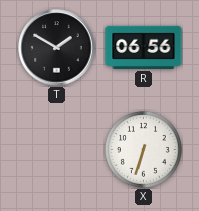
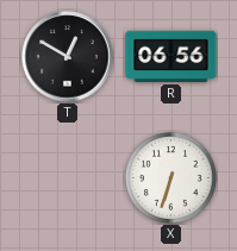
T: 1:50 -> 12:50
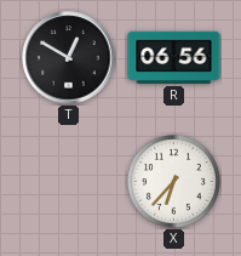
X: 6:33 -> 6:37
